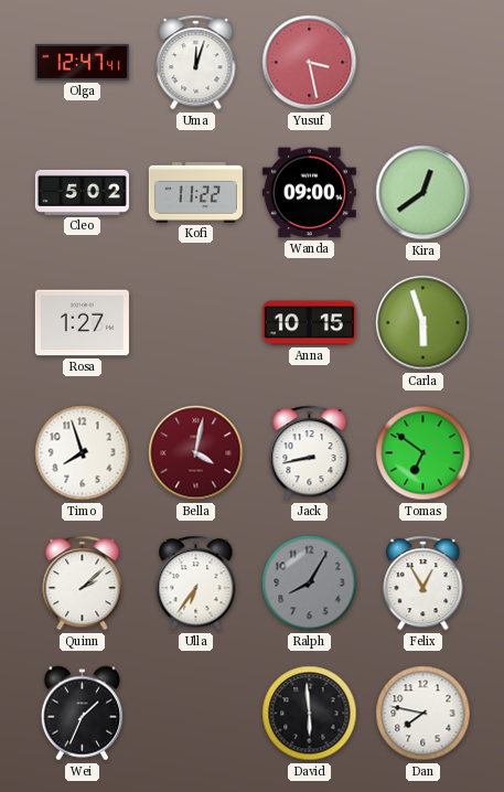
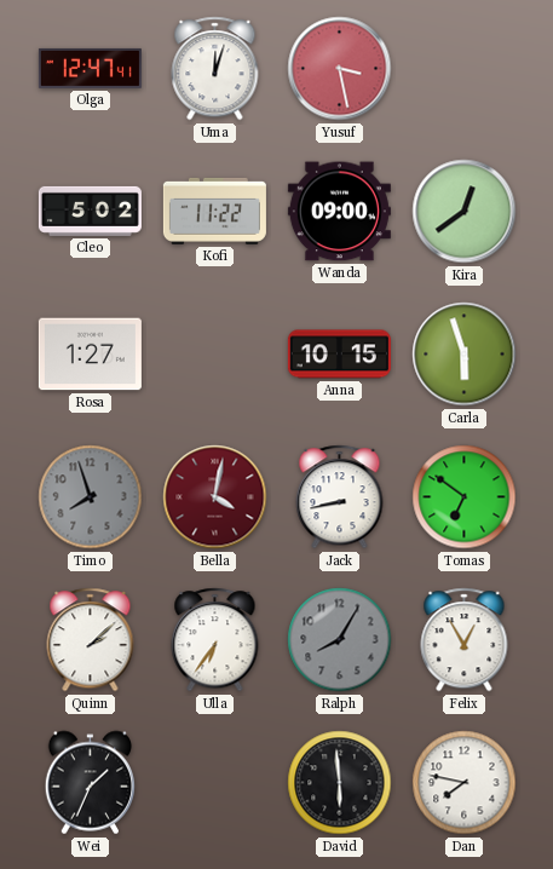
Timo dial: white -> grey
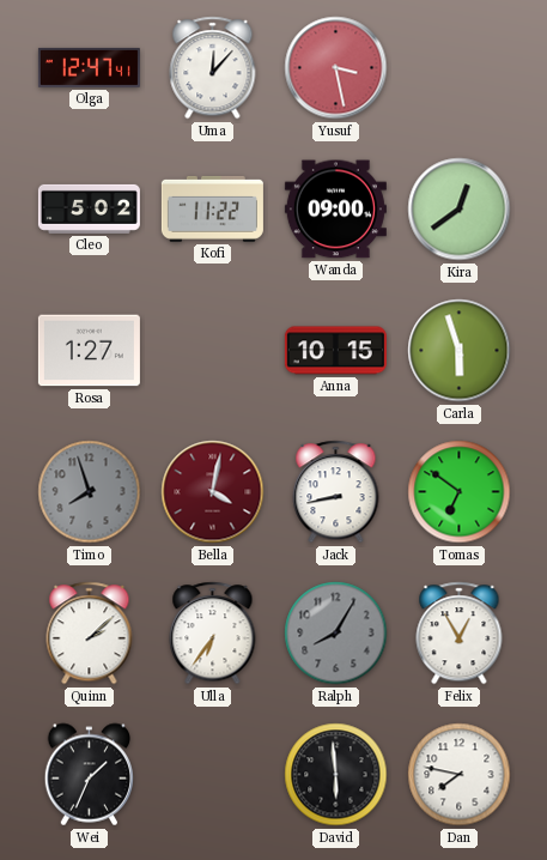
Uma: 12:03 -> 12:07
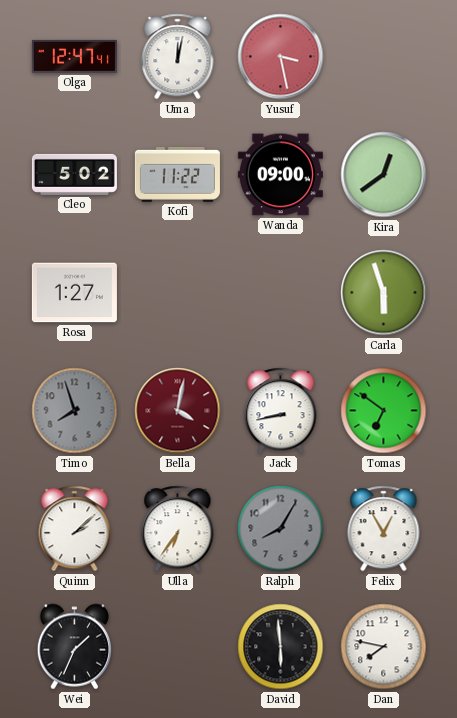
Uma: 12:07 -> 12:02
Anna: 10:15 -> none
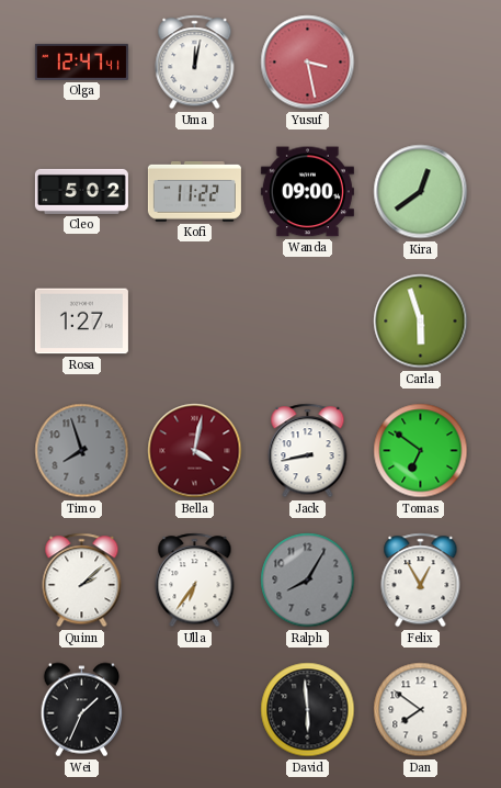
Dan: 7:47 -> 7:51
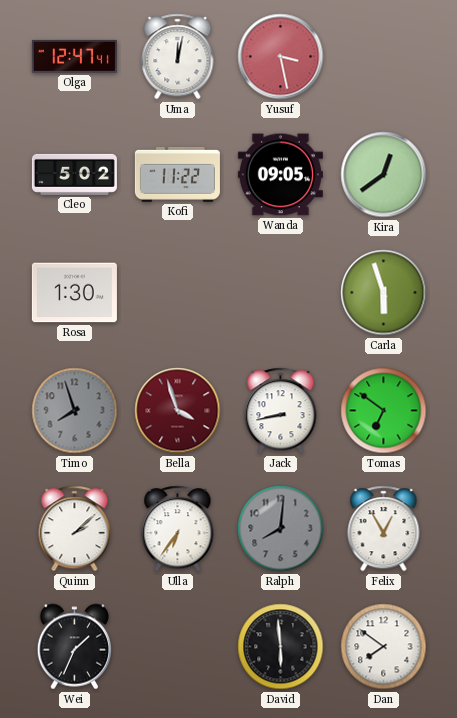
Wanda: 09:00 -> 09:05
Rosa: 1:27 -> 1:30
Bella: 4:02 -> 3:57
Ralph: 8:05 -> 8:01
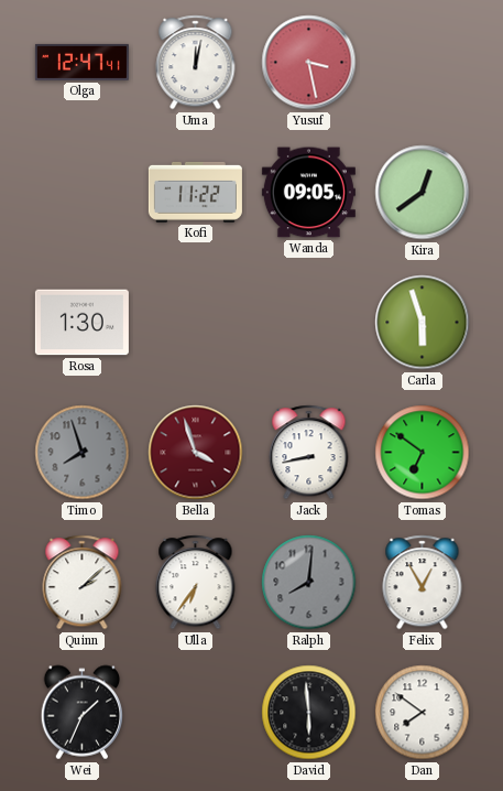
Cleo: 5:02 -> none
